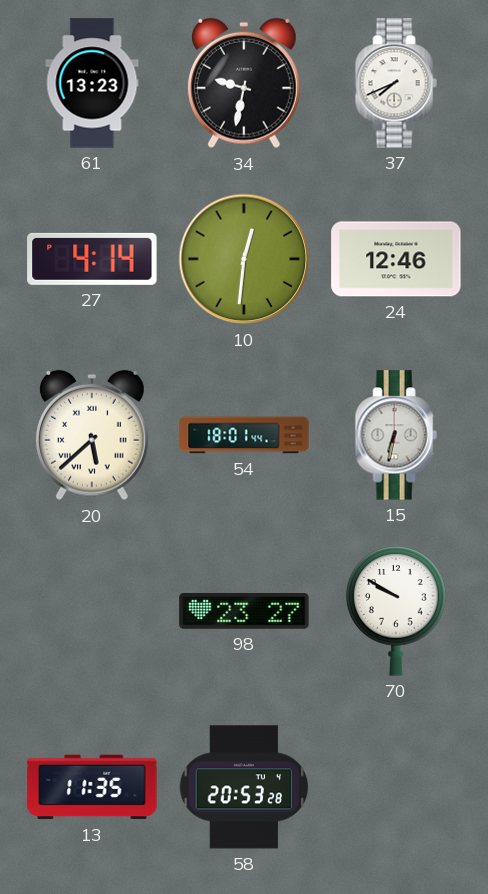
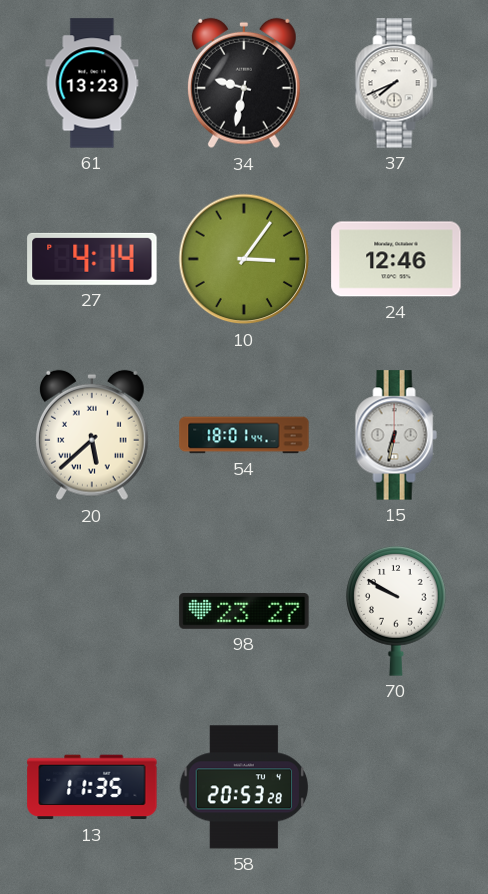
10: 12:31 -> 3:06
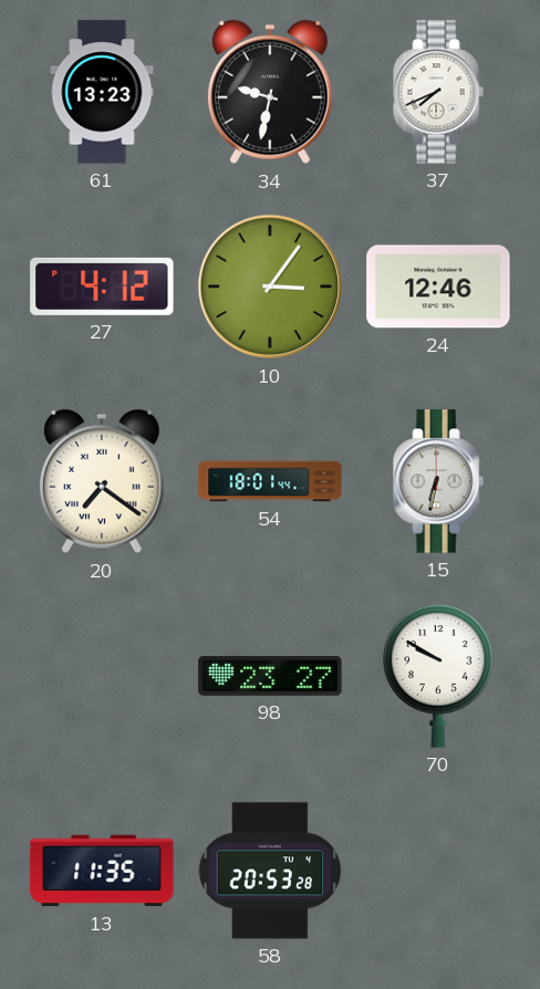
27: 4:14 -> 4:12
20: 5:38 -> 7:21
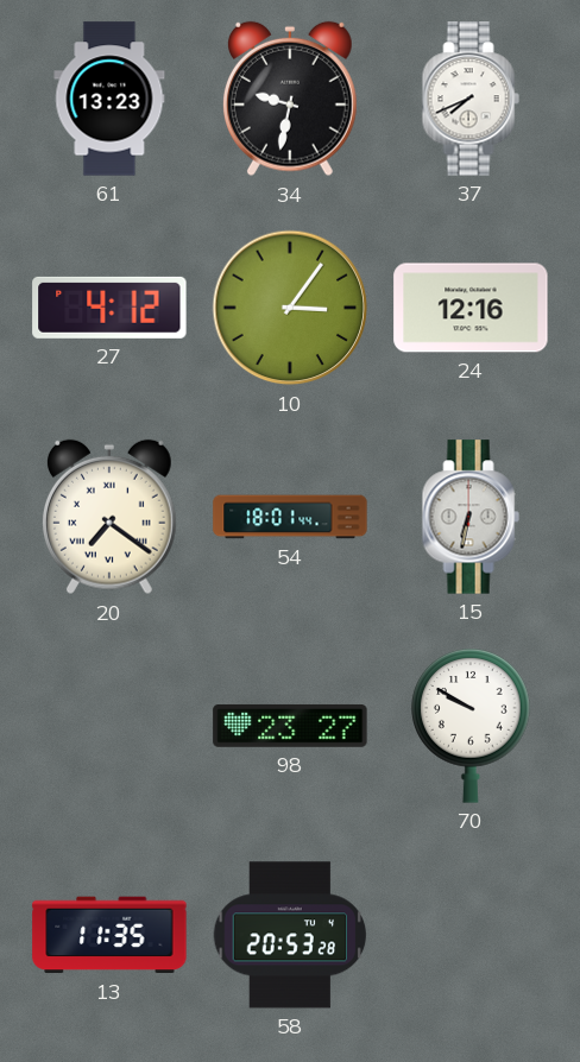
24: 12:46 -> 12:16
